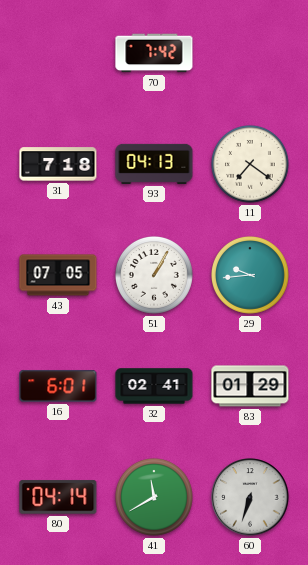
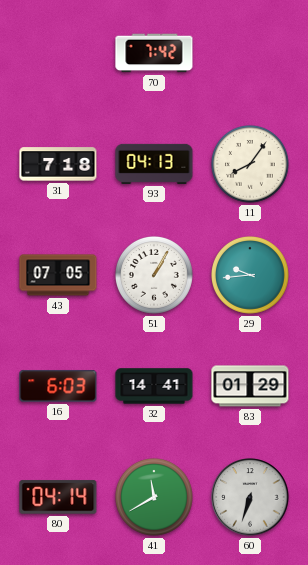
11: 7:21 -> 8:06
16: 6:01 -> 6:03
32: 02:41 -> 14:41
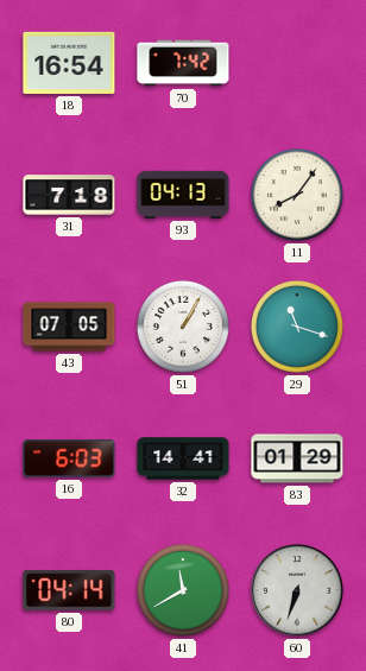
18: none -> 16:54
29: 9:44 -> 11:18
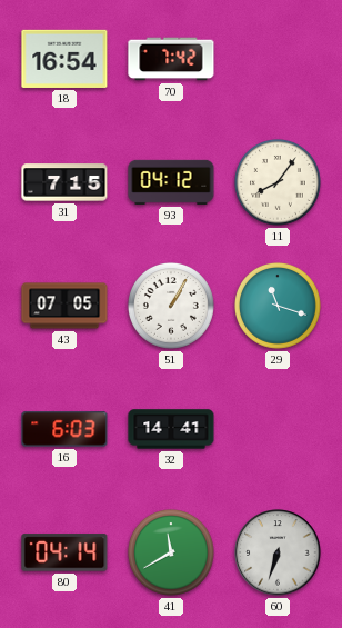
31: 7:18 -> 7:15
93: 04:13 -> 04:12
83: 01:29 -> none
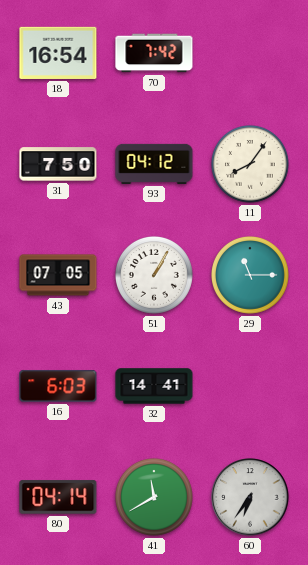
31: 7:15 -> 7:50
29: 11:18 -> 11:15
60: 6:33 -> 6:36
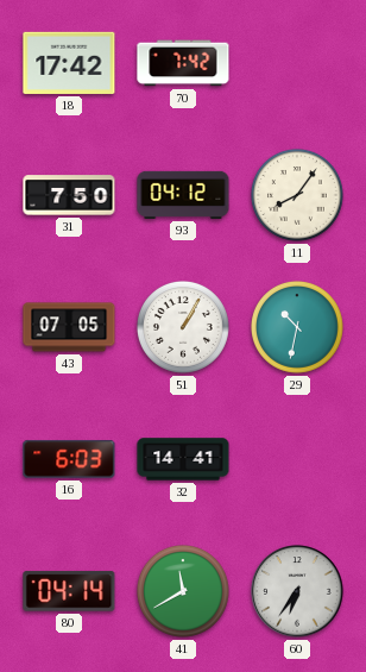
18: 16:54 -> 17:42
29: 11:15 -> 10:32
